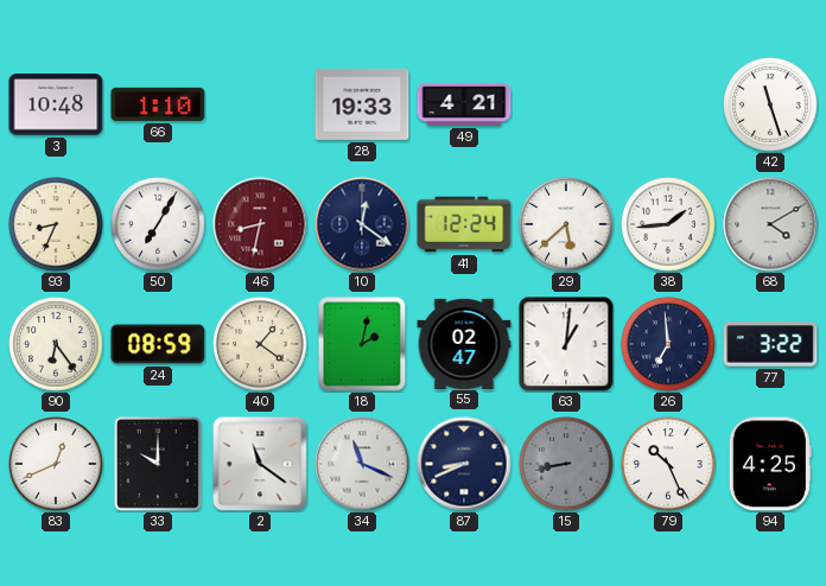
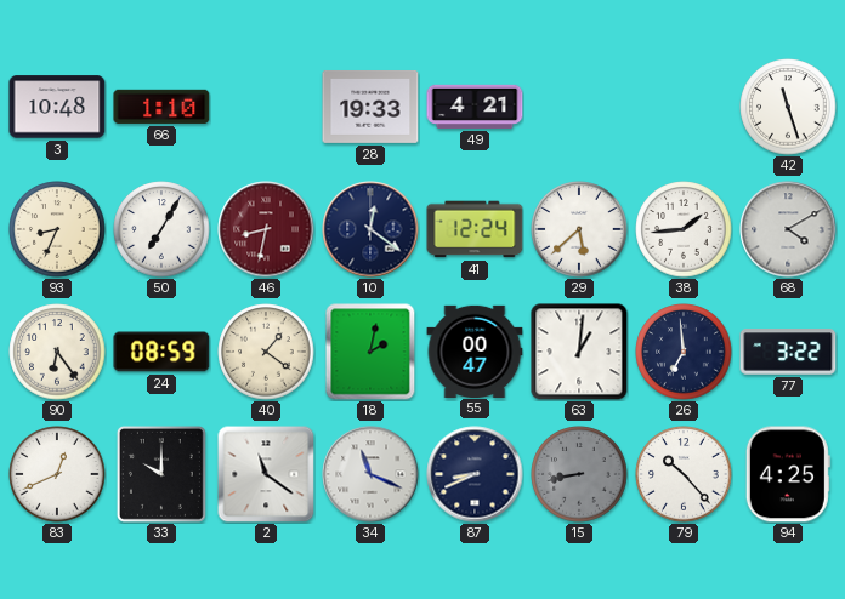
55: 02:47 -> 00:47
79: 10:26 -> 10:23
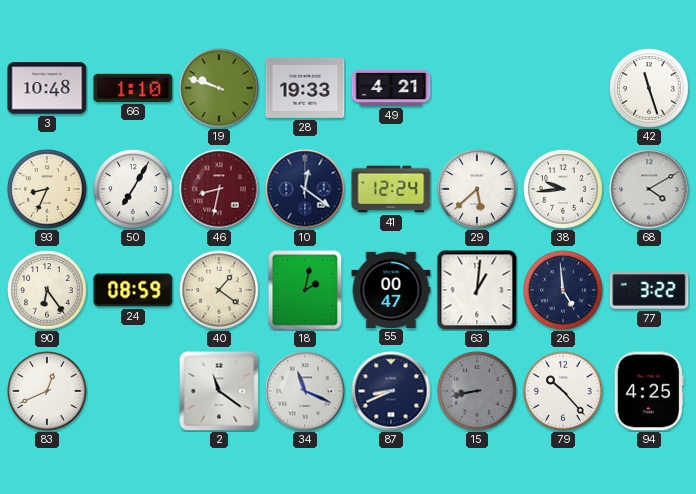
19: none -> 9:48
38: 1:44 -> 9:44
26: 6:59 -> 4:59
33: 10:00 -> none
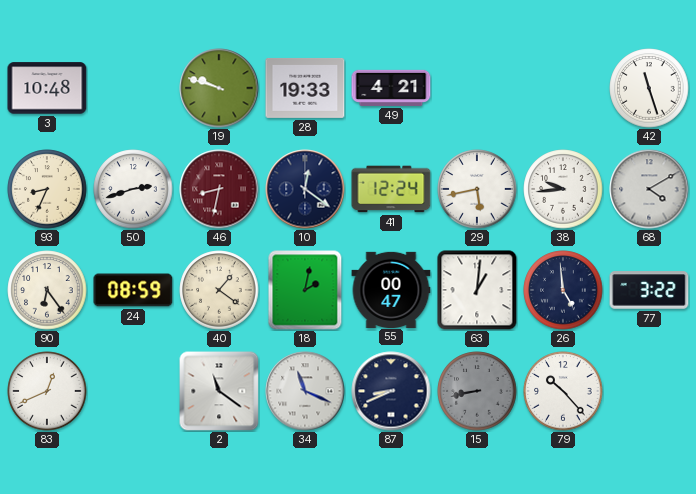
66: 1:10 -> none
50: 7:05 -> 2:42
29: 5:38 -> 5:43
94: 4:25 -> none
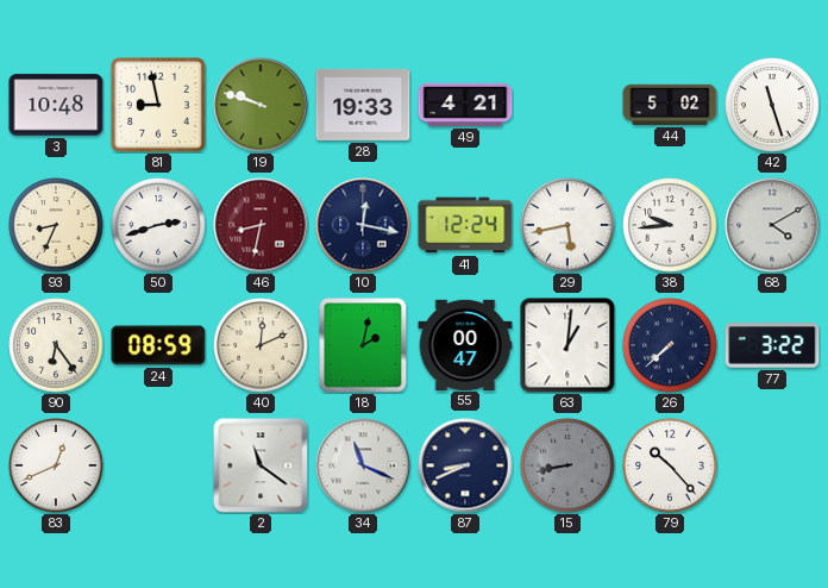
81: none -> 8:58
44: none -> 5:02
10: 12:21 -> 12:17
40: 1:21 -> 12:11
26: 4:59 -> 7:38
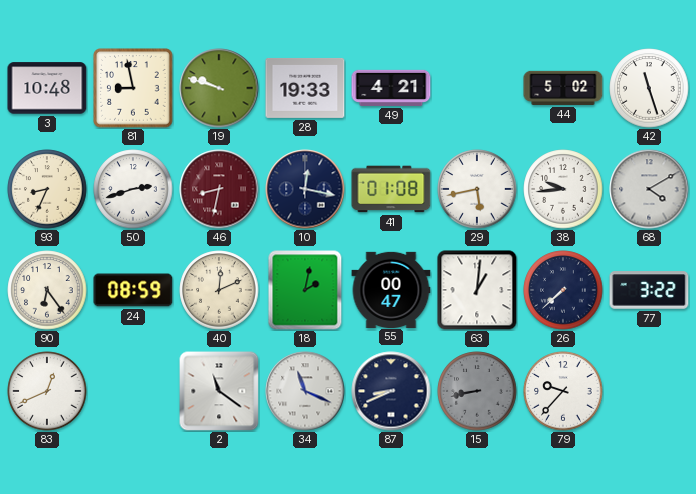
41: 12:24 -> 01:08
79: 10:23 -> 9:37
